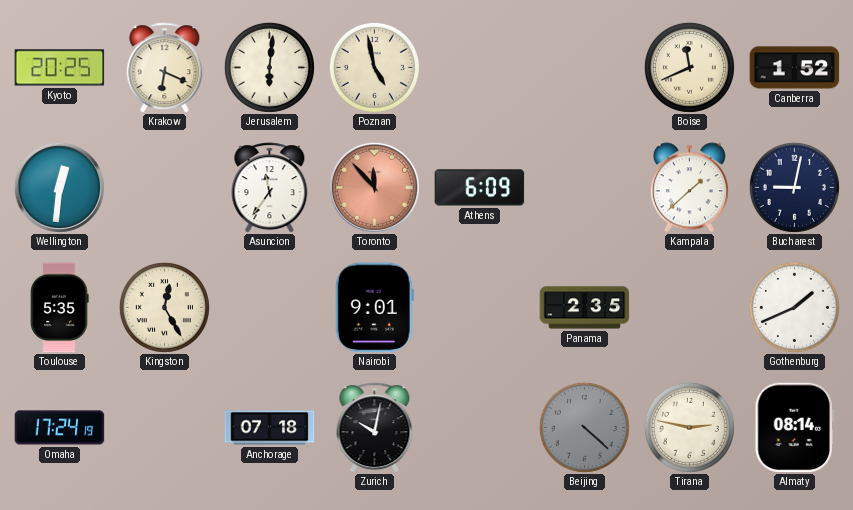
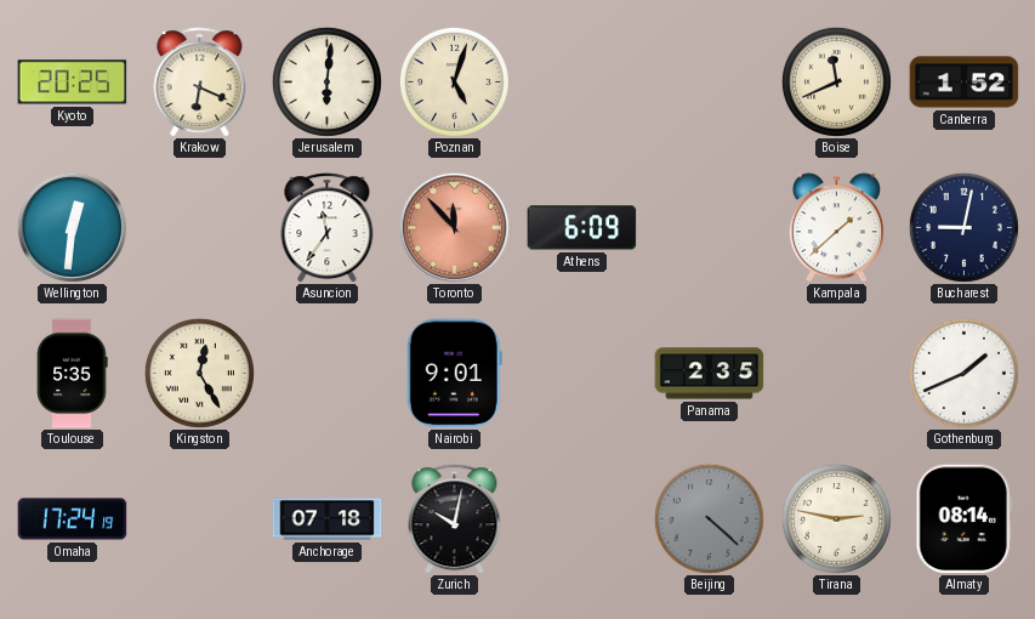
Poznan: 4:58 -> 5:03
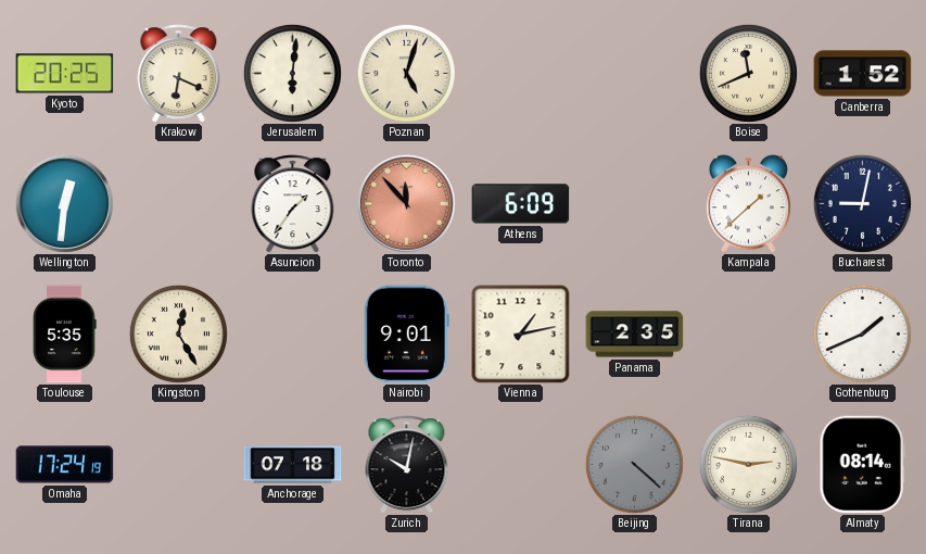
Asuncion: 11:36 -> 1:36
Vienna: none -> 1:13
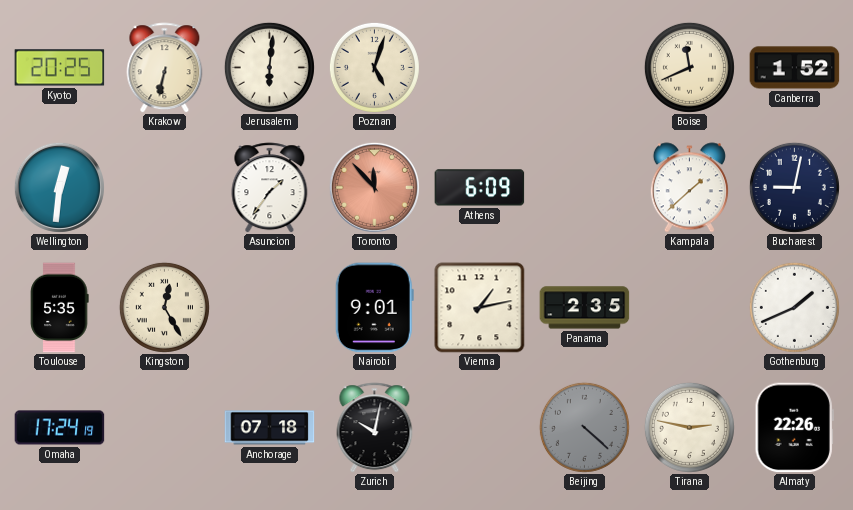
Krakow: 6:19 -> 6:32
Almaty: 08:14 -> 22:26
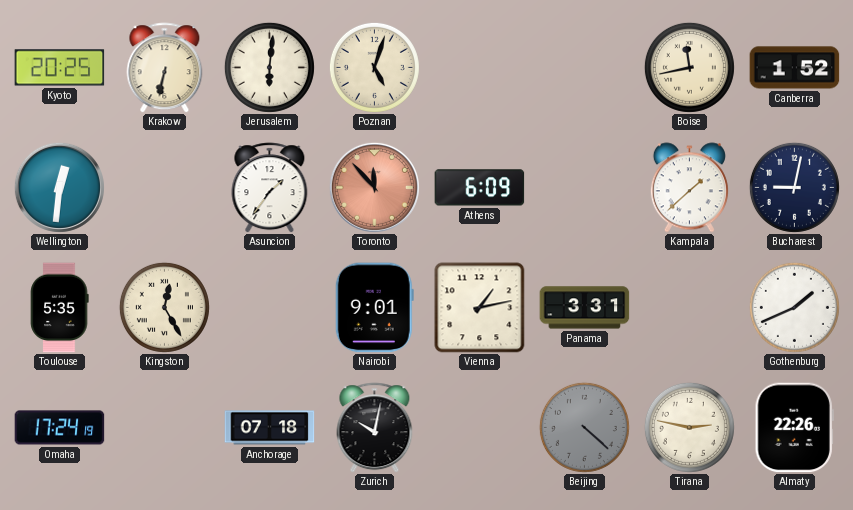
Boise: 11:41 -> 11:43
Panama: 2:35 -> 3:31
